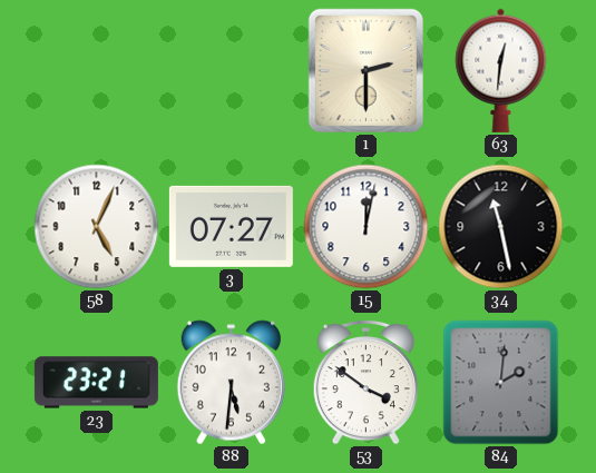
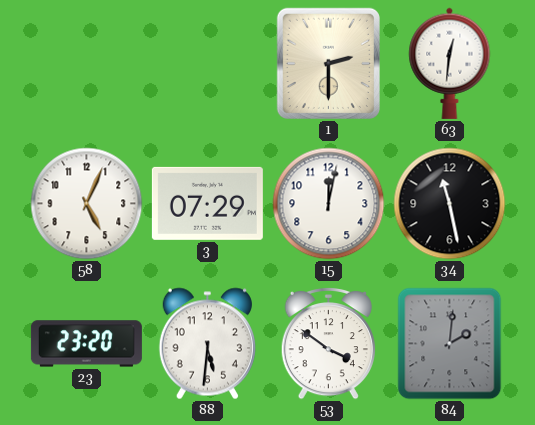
3: 07:27 -> 07:29
23: 23:21 -> 23:20
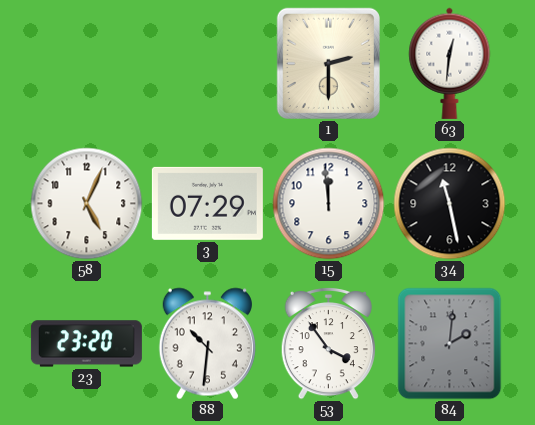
15: 12:02 -> 11:59
88: 5:31 -> 10:31
53: 3:51 -> 3:54
